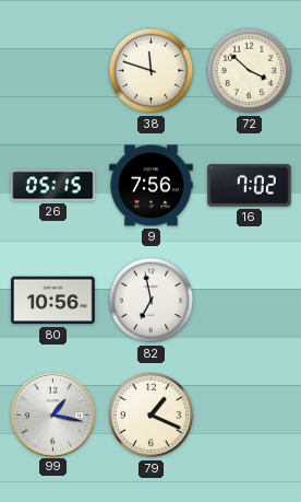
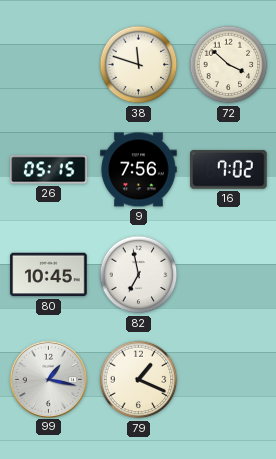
80: 10:56 -> 10:45
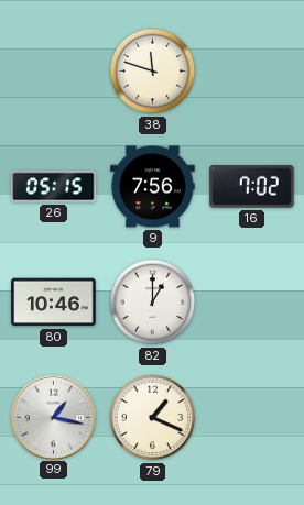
72: 3:52 -> none
80: 10:45 -> 10:46
82: 6:58 -> 1:00
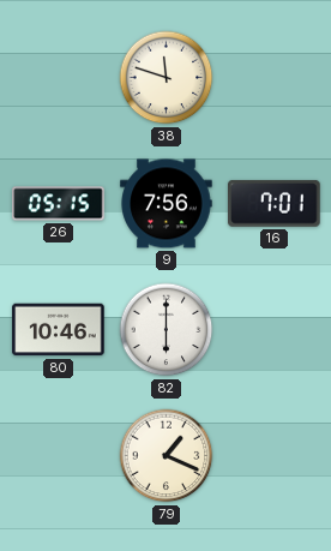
16: 7:02 -> 7:01
82: 1:00 -> 6:00
99: 1:17 -> none
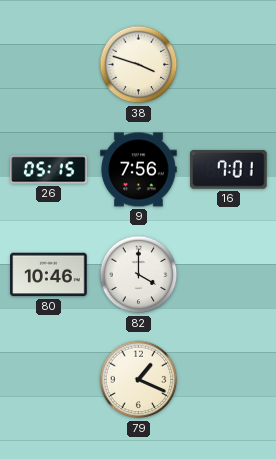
38: 11:48 -> 3:48
82: 6:00 -> 4:00
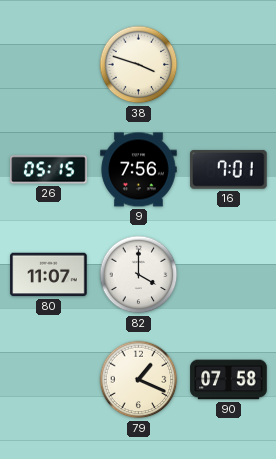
80: 10:46 -> 11:07
90: none -> 07:58
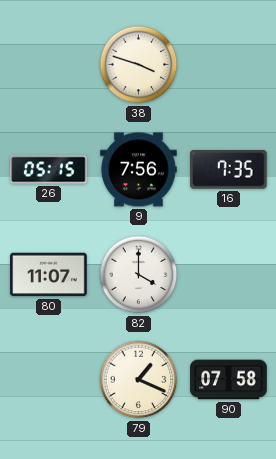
16: 7:01 -> 7:35
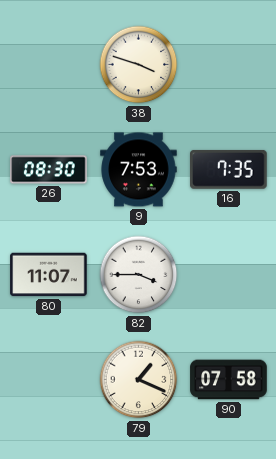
26: 05:15 -> 08:30
9: 7:56 -> 7:53
82: 4:00 -> 3:45
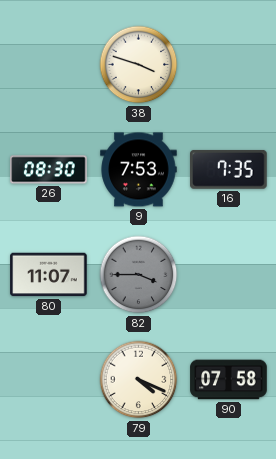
82 dial: white -> grey
79: 1:19 -> 4:19
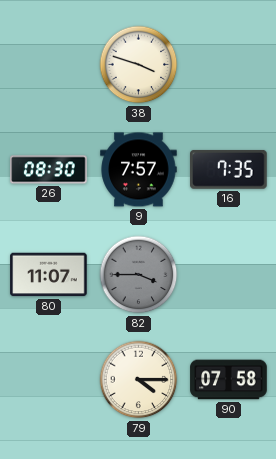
9: 7:53 -> 7:57
79: 4:19 -> 4:15
